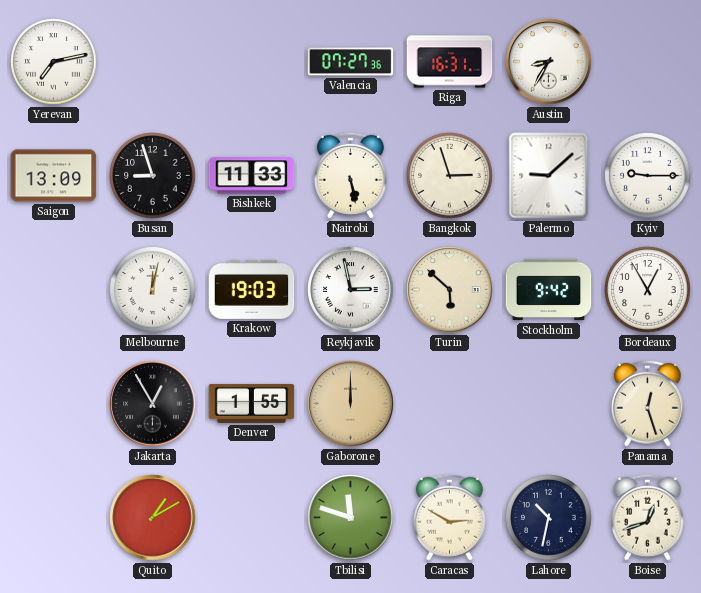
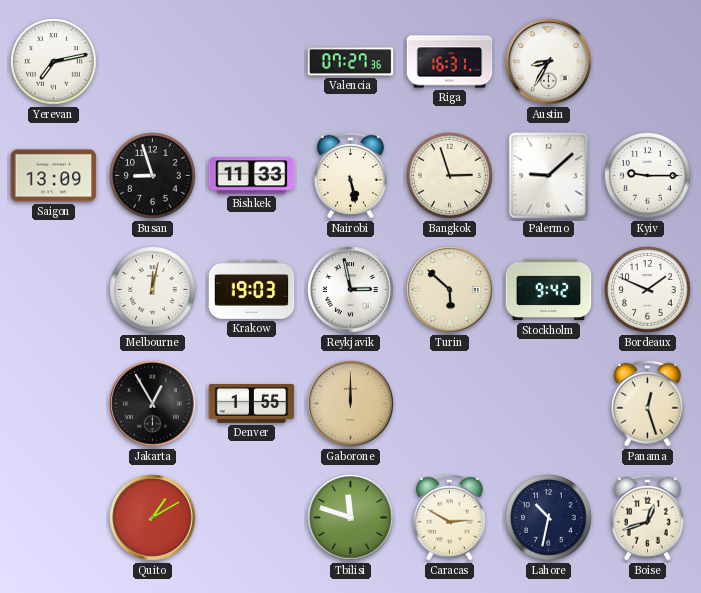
Bordeaux: 12:55 -> 1:49
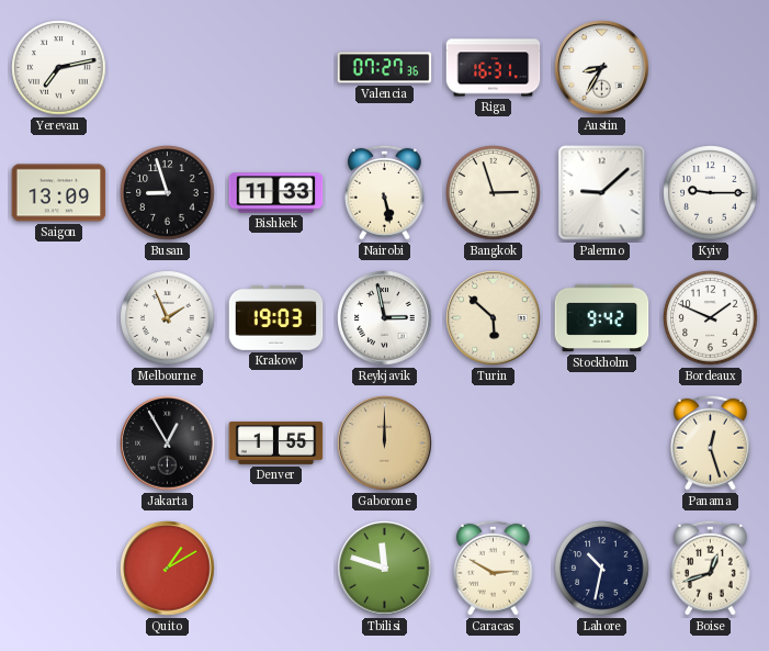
Melbourne: 12:02 -> 1:56
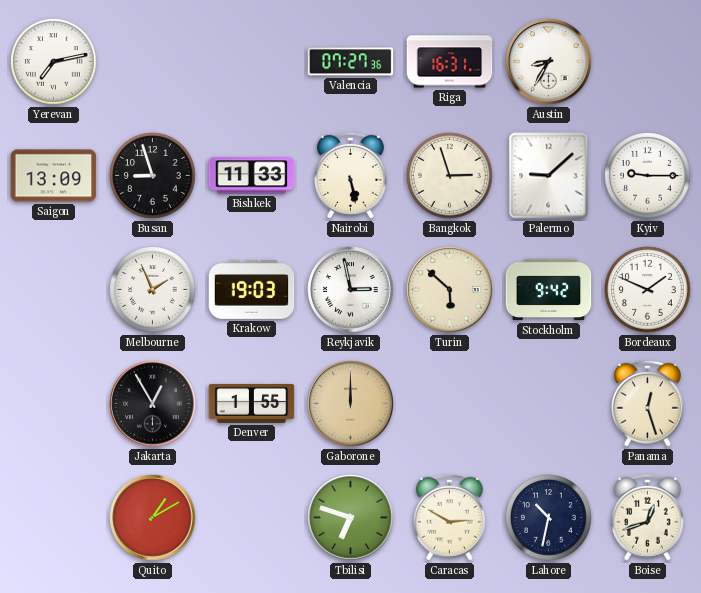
Tbilisi: 11:48 -> 6:48
